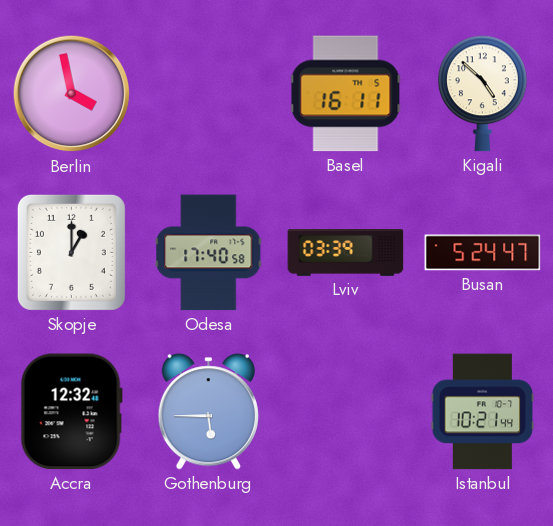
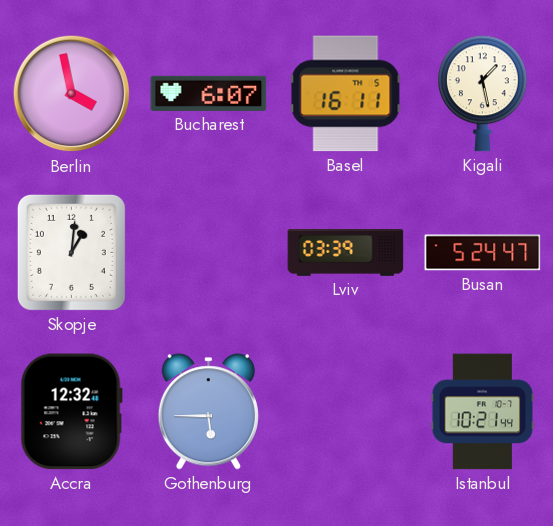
Bucharest: none -> 6:07
Kigali: 4:52 -> 1:28
Skopje: 1:00 -> 1:01
Odesa: 17:40 -> none
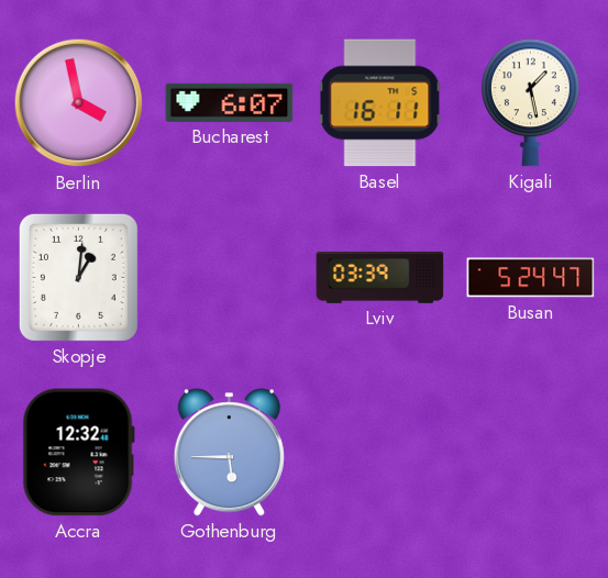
Istanbul: 10:21 -> none
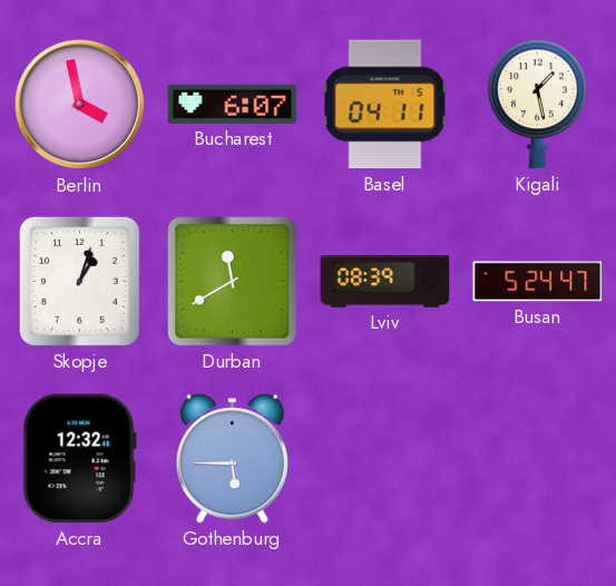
Basel: 16:11 -> 04:11
Skopje: 1:01 -> 1:03
Durban: none -> 11:40
Lviv: 03:39 -> 08:39
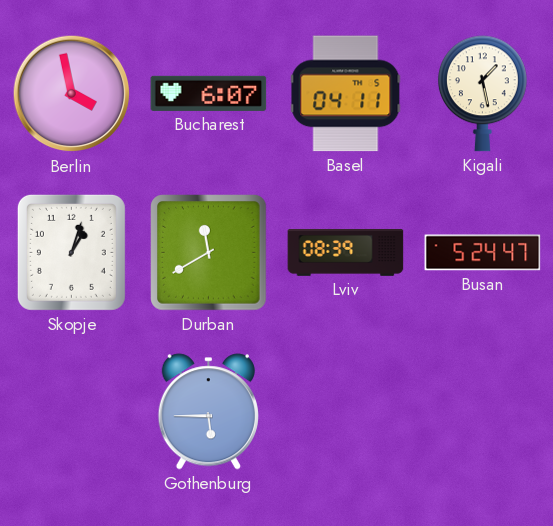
Accra: 12:32 -> none
